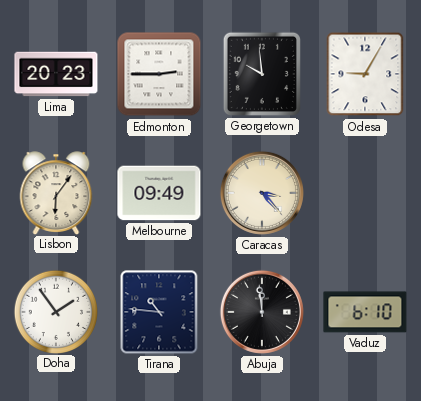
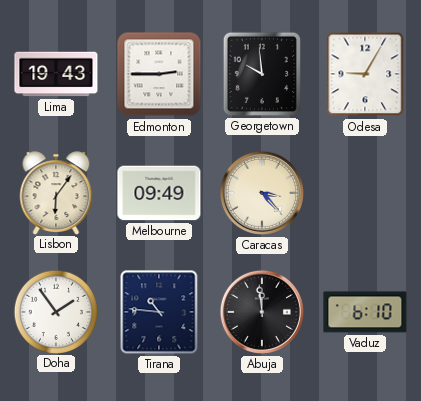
Lima: 20:23 -> 19:43
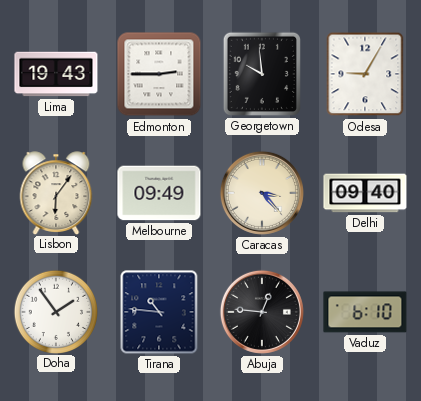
Delhi: none -> 09:40
Abuja: 11:59 -> 12:46
